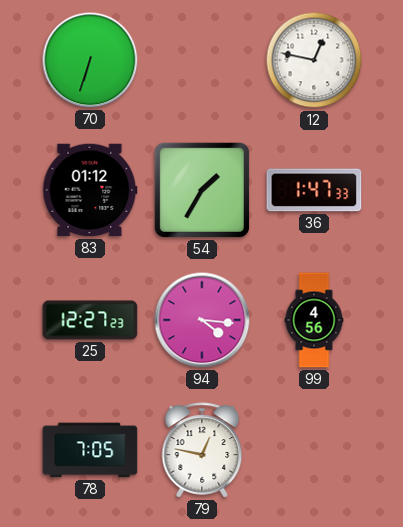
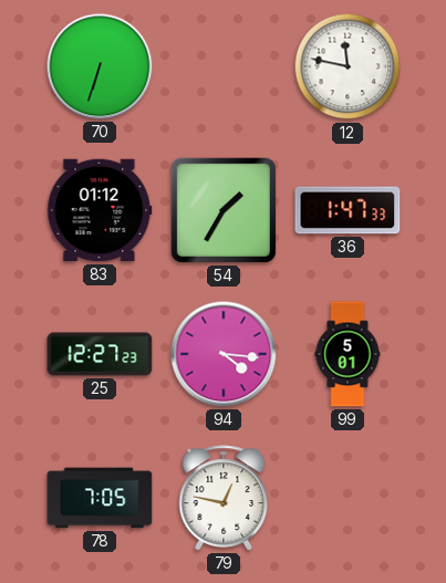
12: 12:47 -> 11:47
99: 4:56 -> 5:01
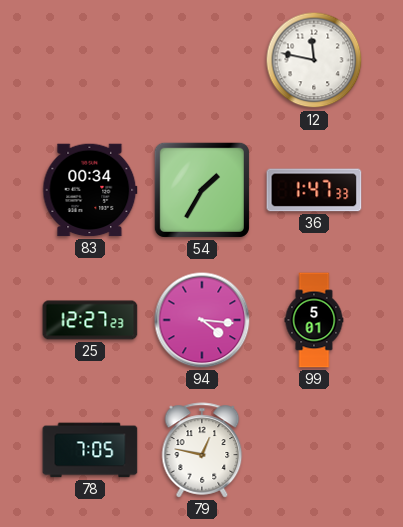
70: 6:33 -> none
83: 01:12 -> 00:34
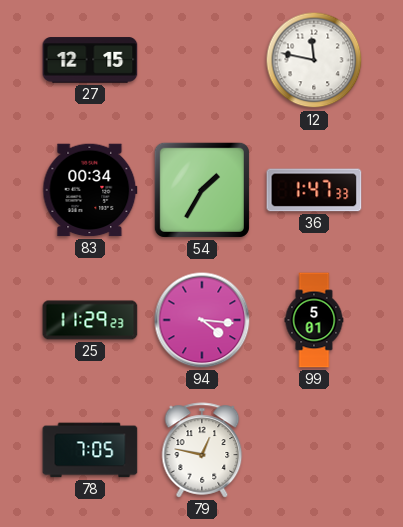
27: none -> 12:15
25: 12:27 -> 11:29
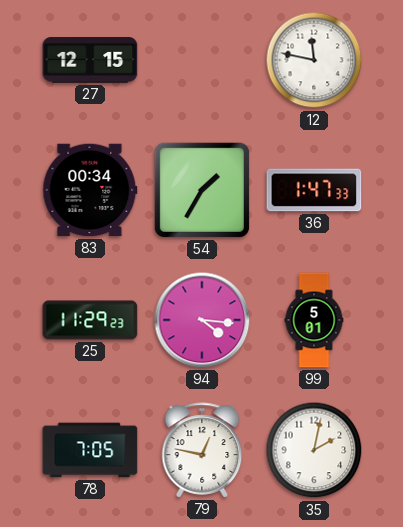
35: none -> 2:02
